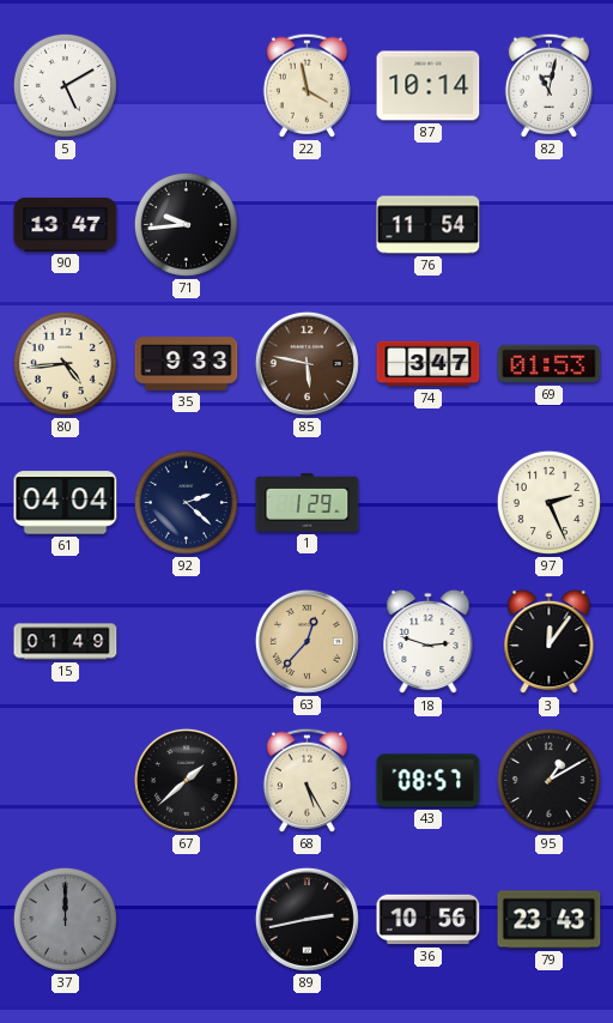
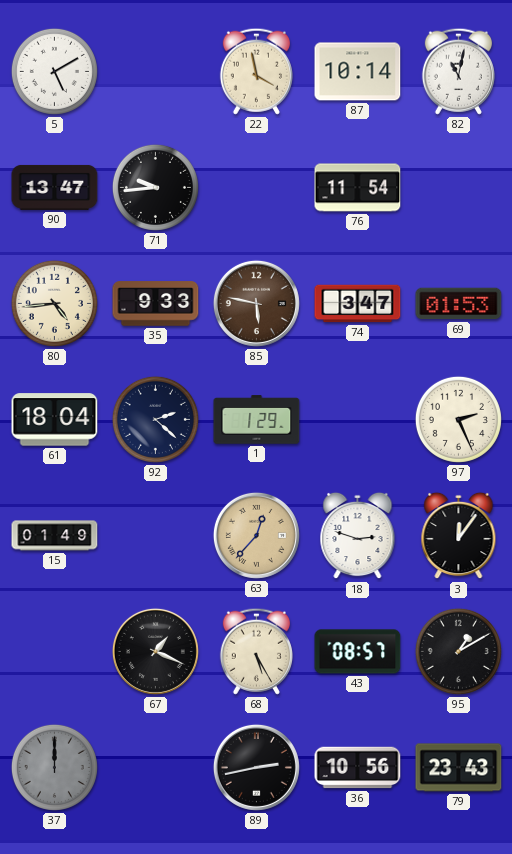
61: 04:04 -> 18:04
67: 1:38 -> 1:19
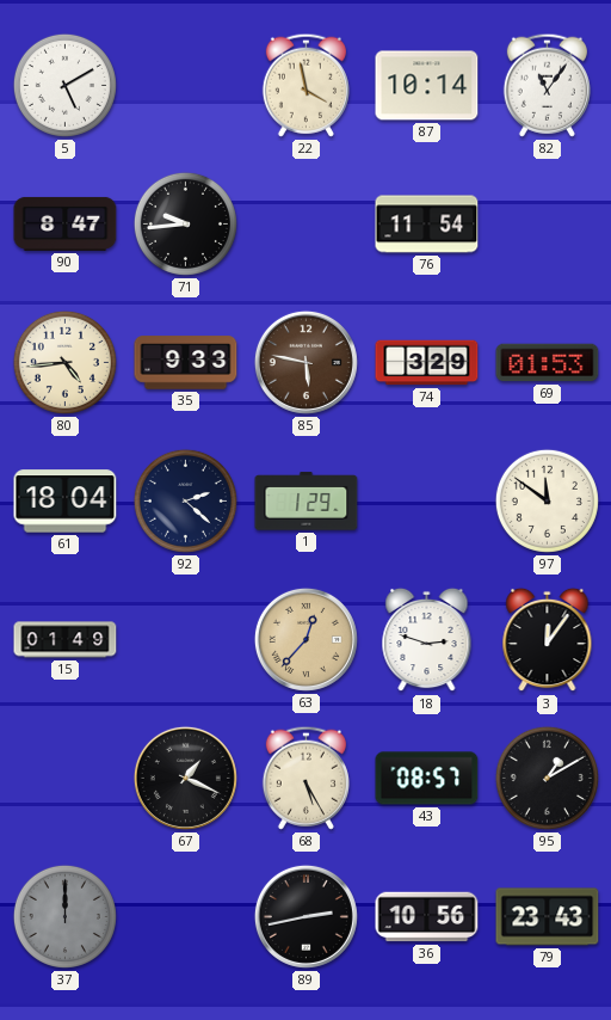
82: 11:02 -> 11:06
90: 13:47 -> 8:47
74: 3:47 -> 3:29
97: 2:26 -> 11:51
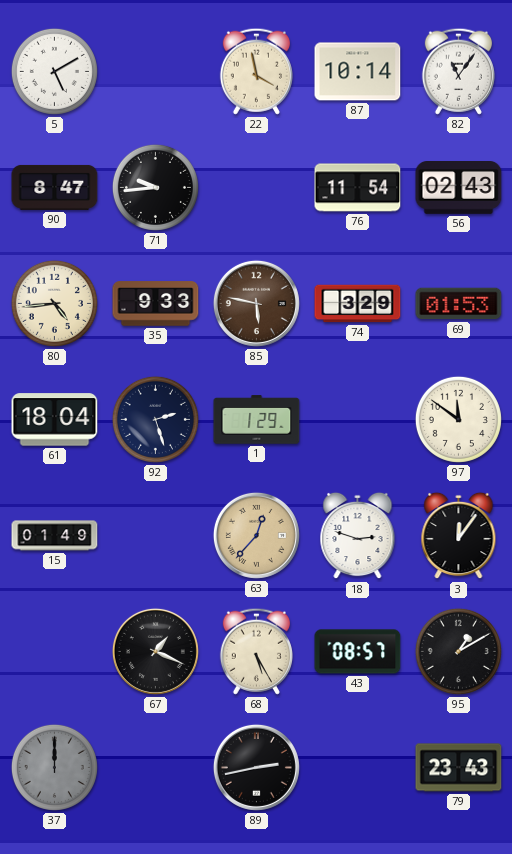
56: none -> 02:43
92: 2:22 -> 2:27
36: 10:56 -> none
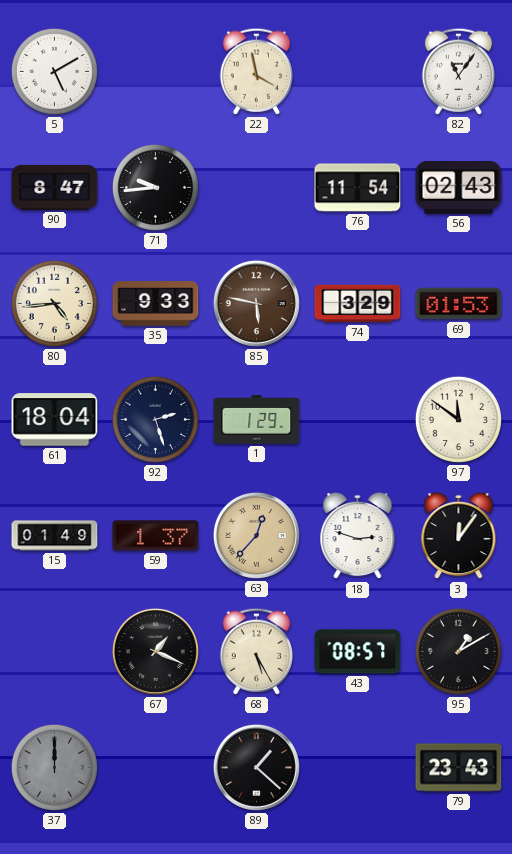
87: 10:14 -> none
59: none -> 1:37
89: 2:43 -> 1:22
